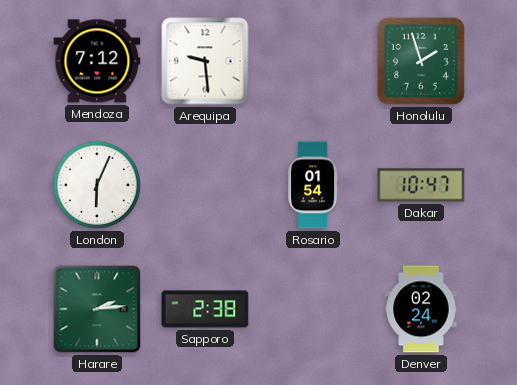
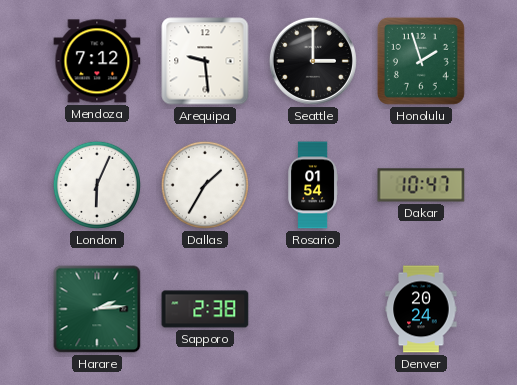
Seattle: none -> 3:00
Dallas: none -> 1:35
Denver: 02:24 -> 20:24
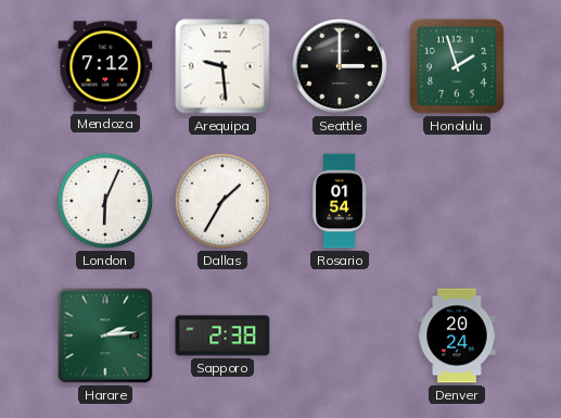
Dakar: 10:47 -> none
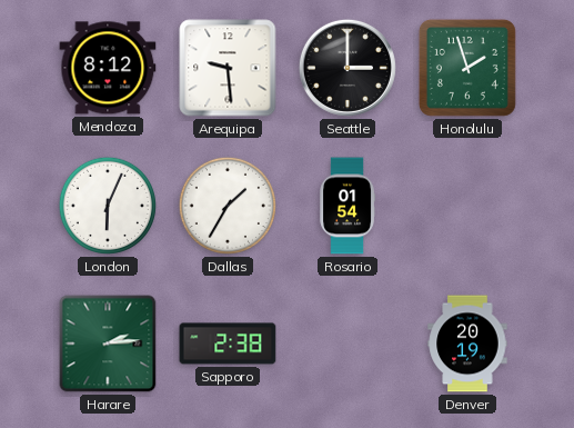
Mendoza: 7:12 -> 8:12
Denver: 20:24 -> 20:19
